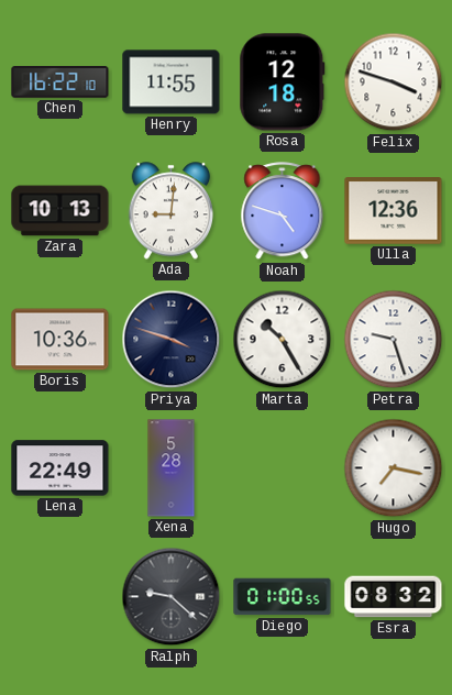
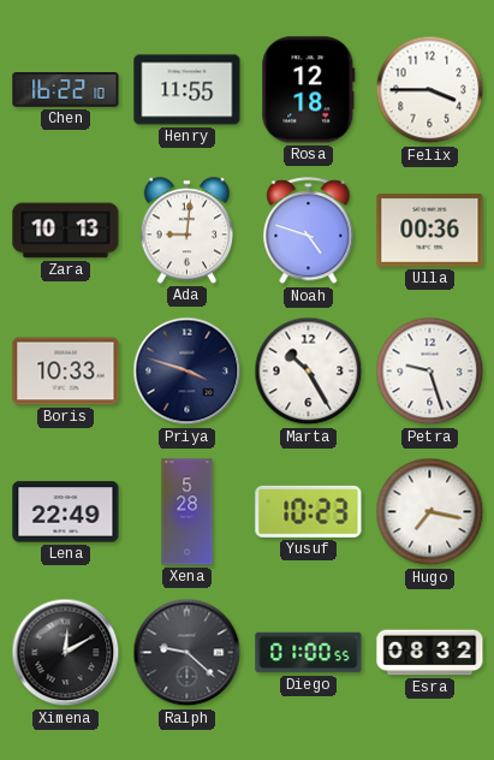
Felix: 3:48 -> 3:45
Ulla: 12:36 -> 00:36
Boris: 10:36 -> 10:33
Yusuf: none -> 10:23
Ximena: none -> 12:10
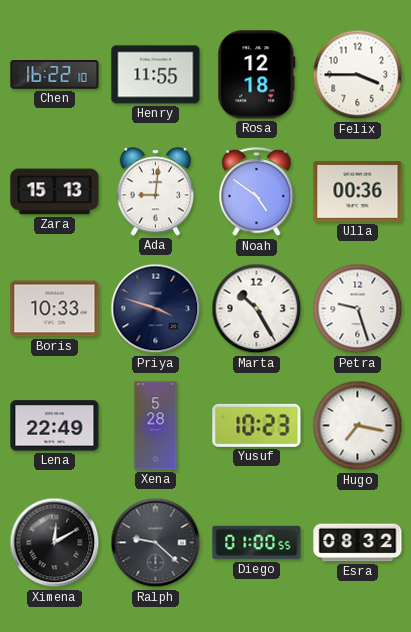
Zara: 10:13 -> 15:13
Noah: 4:48 -> 4:51
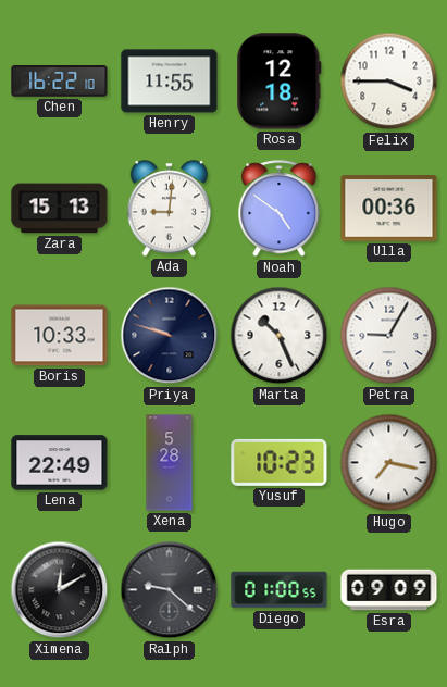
Priya: 3:48 -> 9:48
Marta: 10:25 -> 10:26
Petra: 9:27 -> 9:05
Esra: 08:32 -> 09:09
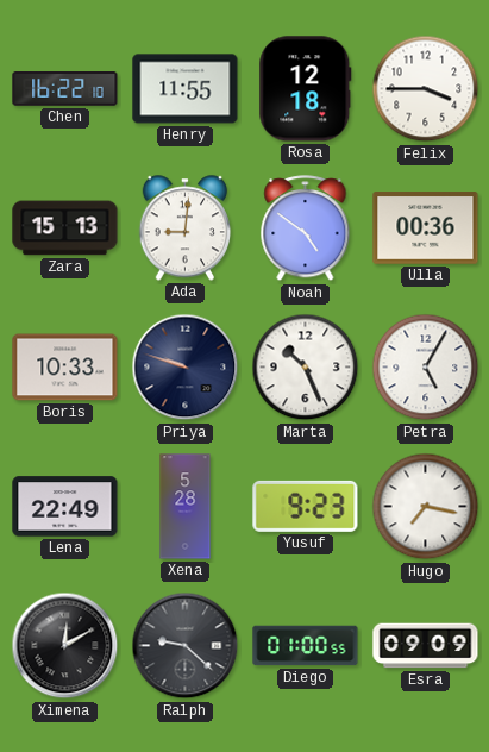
Petra: 9:05 -> 5:05
Yusuf: 10:23 -> 9:23
